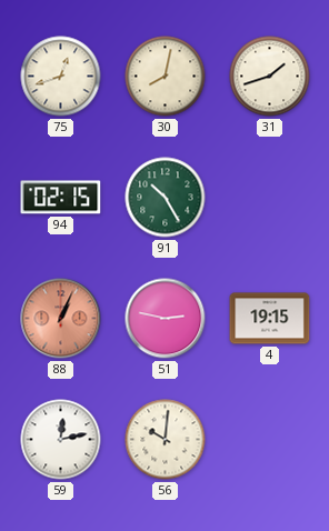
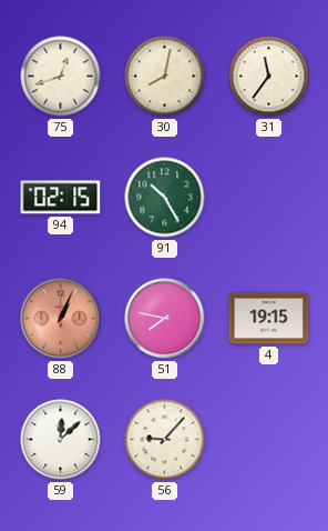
31: 1:42 -> 11:36
51: 2:47 -> 7:47
59: 12:13 -> 12:08
56: 10:01 -> 9:07
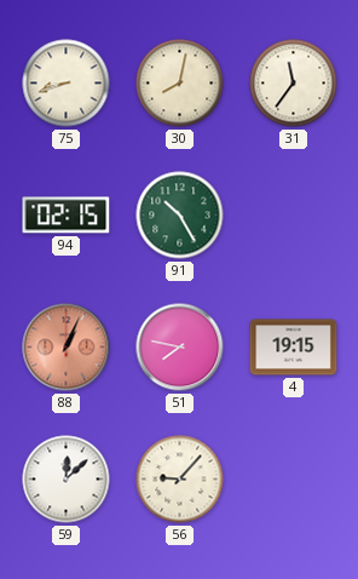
75: 12:42 -> 8:42
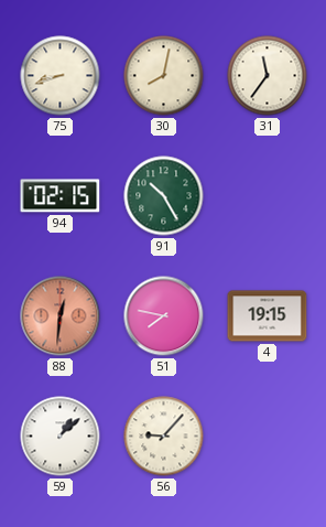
88: 1:04 -> 12:31
59: 12:08 -> 1:08
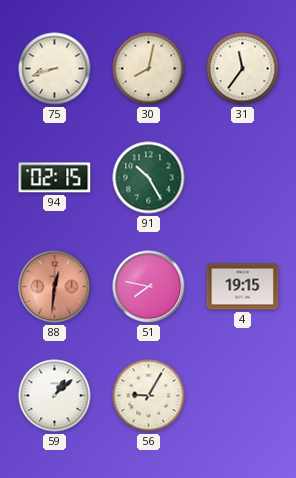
56: 9:07 -> 9:05
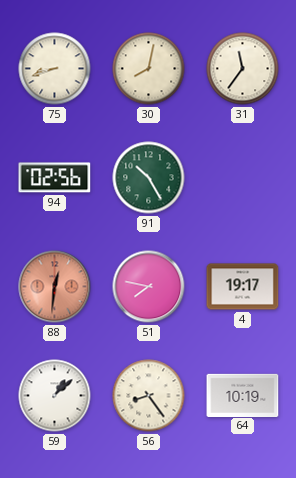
94: 02:15 -> 02:56
4: 19:15 -> 19:17
56: 9:05 -> 8:24
64: none -> 10:19
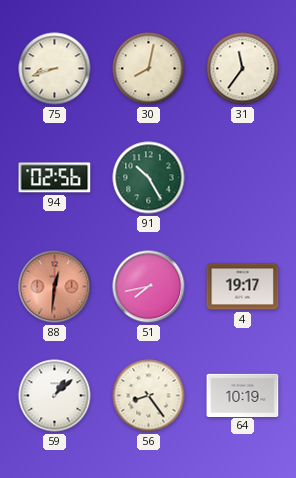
51: 7:47 -> 7:43
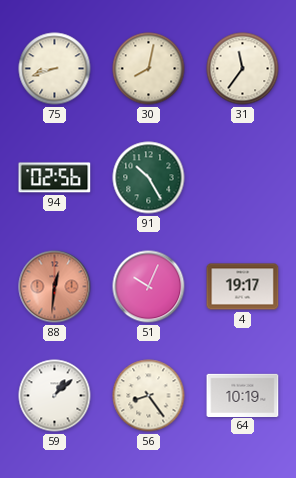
51: 7:43 -> 10:04
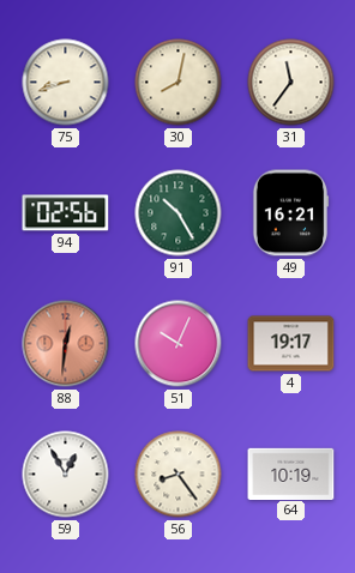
49: none -> 16:21
59: 1:08 -> 12:55
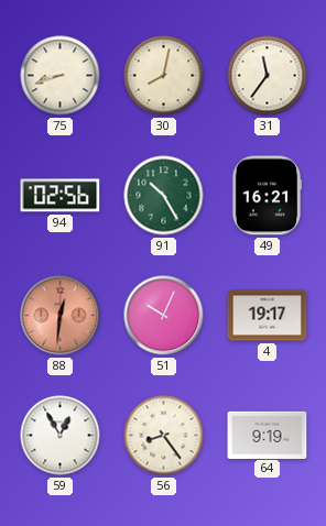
64: 10:19 -> 9:19
